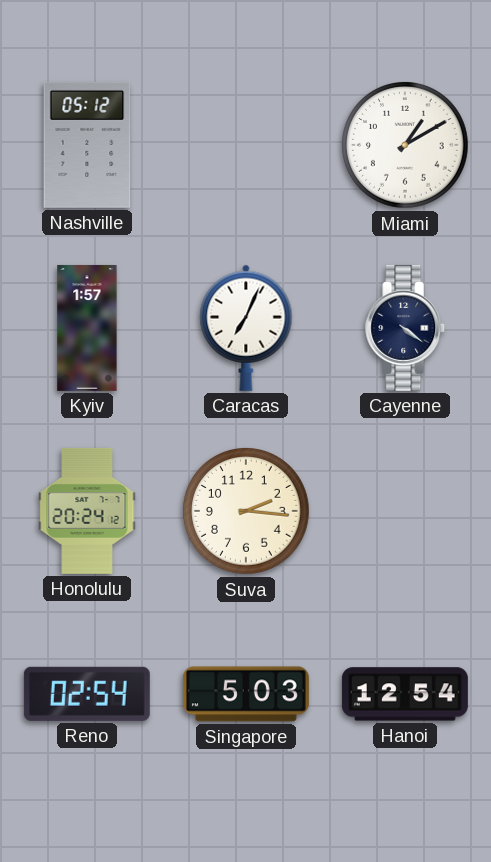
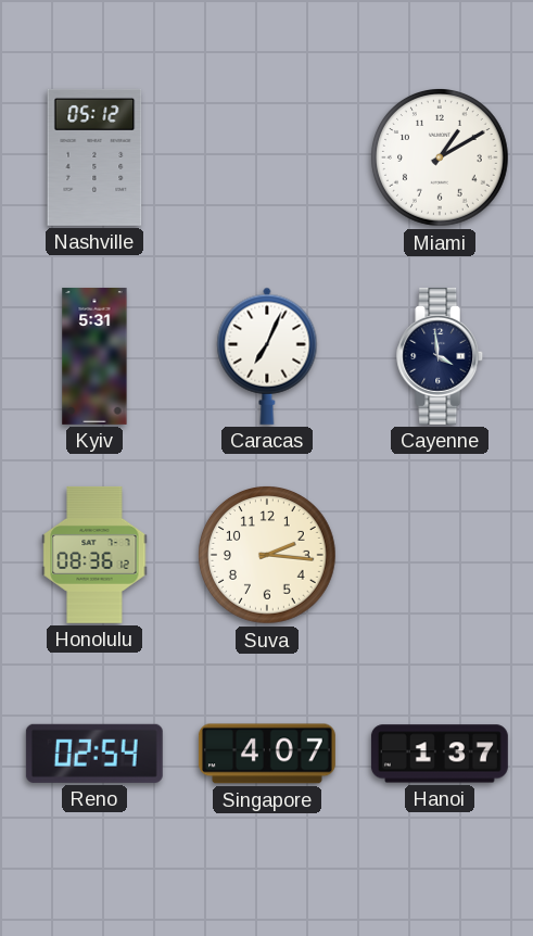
Kyiv: 1:57 -> 5:31
Cayenne: 4:21 -> 3:59
Honolulu: 20:24 -> 08:36
Singapore: 5:03 -> 4:07
Hanoi: 12:54 -> 1:37
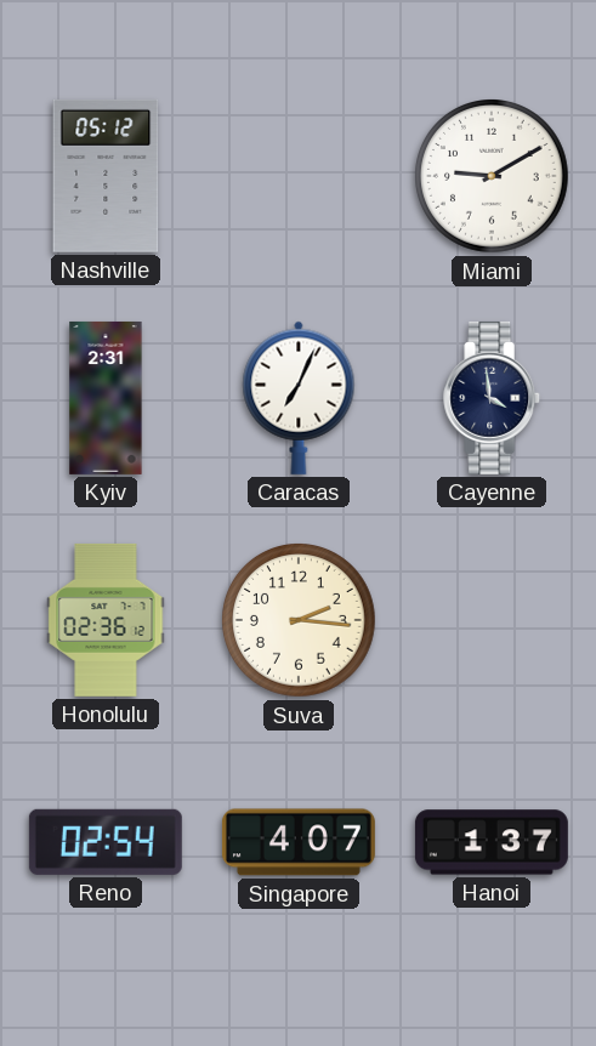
Miami: 1:10 -> 9:10
Kyiv: 5:31 -> 2:31
Honolulu: 08:36 -> 02:36
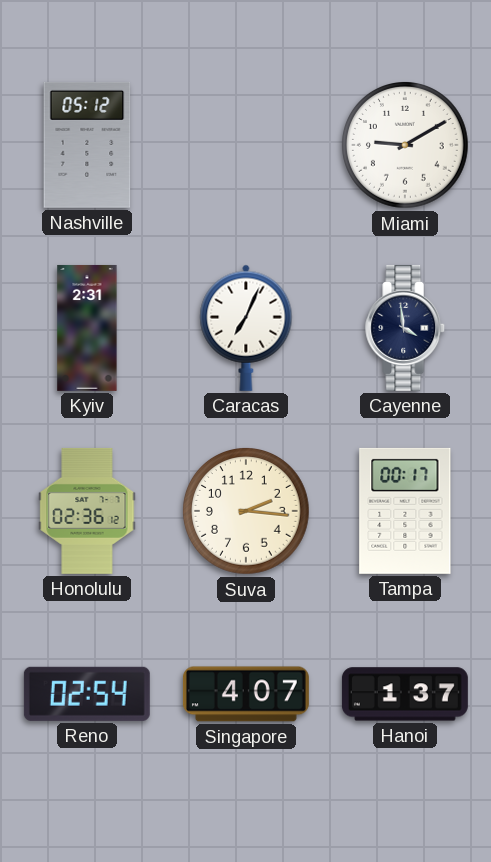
Tampa: none -> 00:17
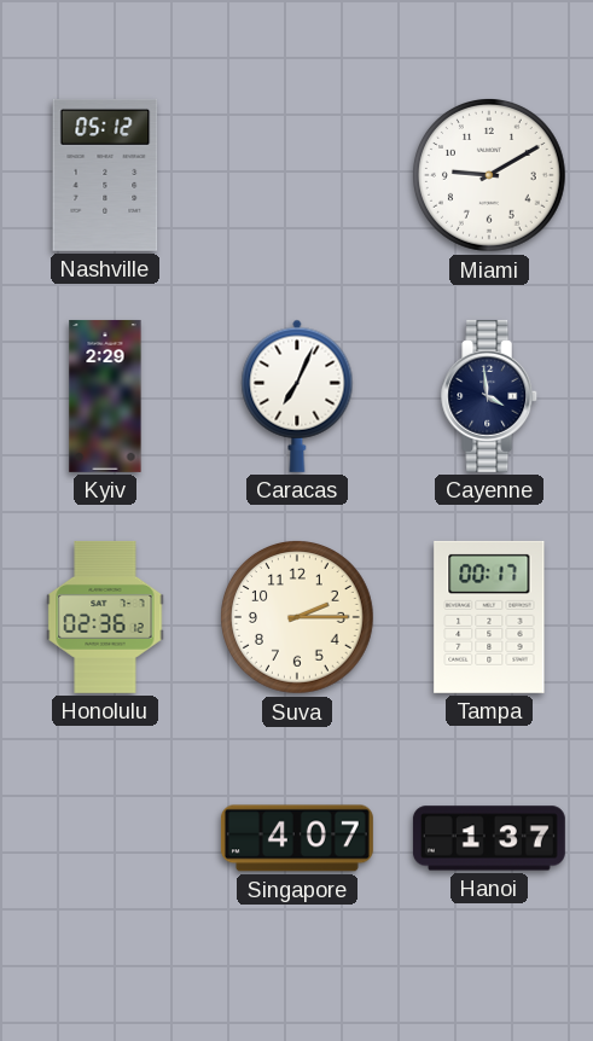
Kyiv: 2:31 -> 2:29
Suva: 2:16 -> 2:15
Reno: 02:54 -> none
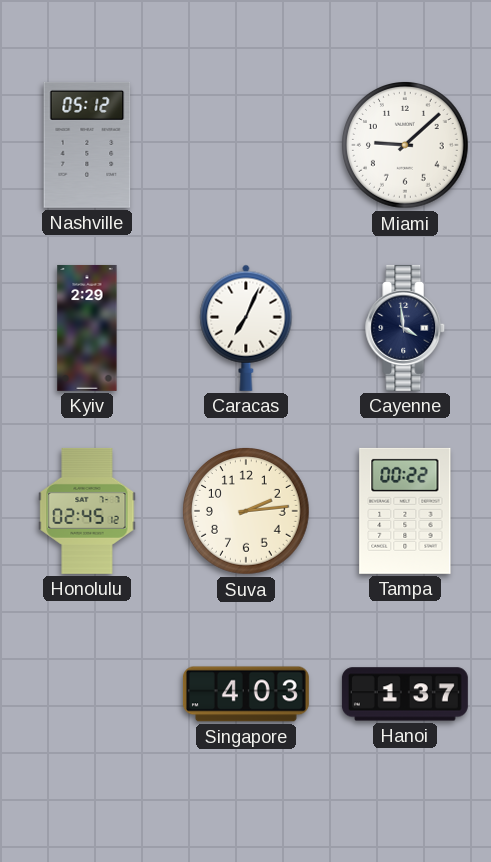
Miami: 9:10 -> 9:08
Honolulu: 02:36 -> 02:45
Suva: 2:15 -> 2:14
Tampa: 00:17 -> 00:22
Singapore: 4:07 -> 4:03
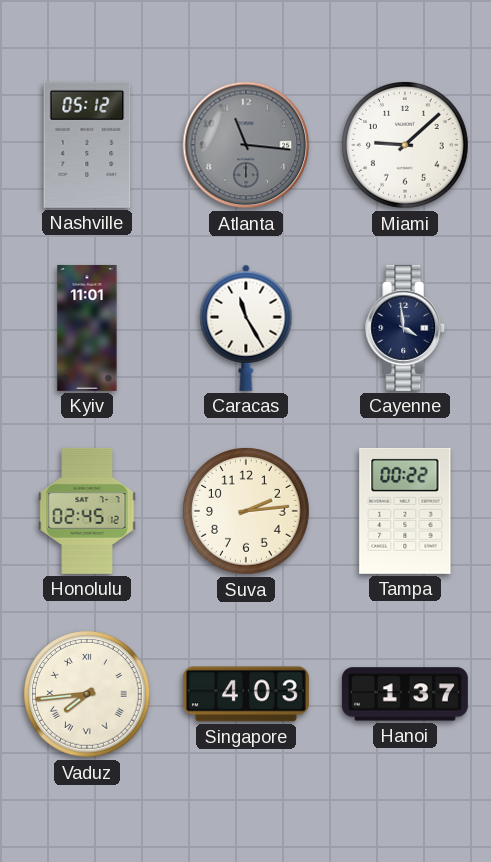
Atlanta: none -> 11:16
Kyiv: 2:29 -> 11:01
Caracas: 7:04 -> 11:25
Vaduz: none -> 7:44
